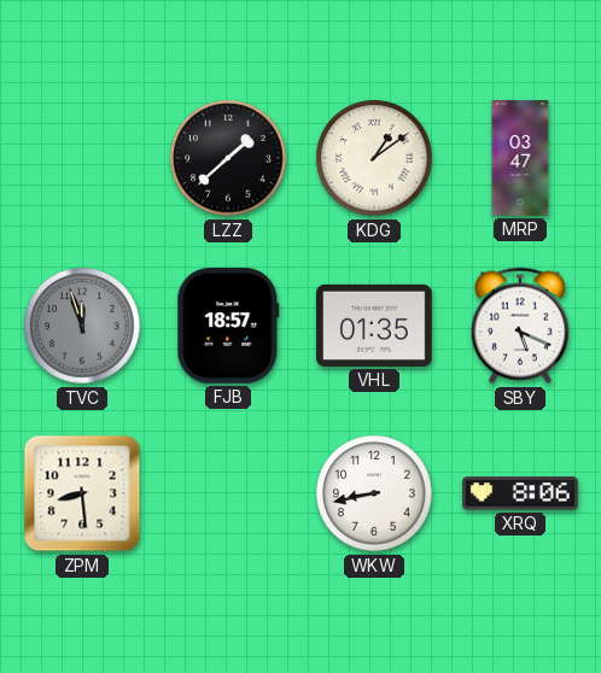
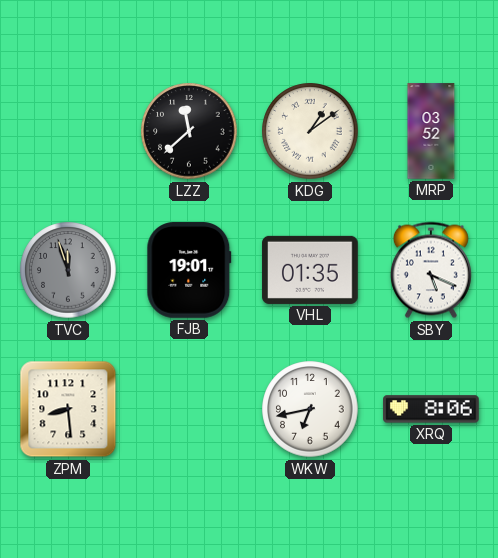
LZZ: 1:38 -> 11:38
MRP: 03:47 -> 03:52
FJB: 18:57 -> 19:01
WKW: 8:43 -> 6:43
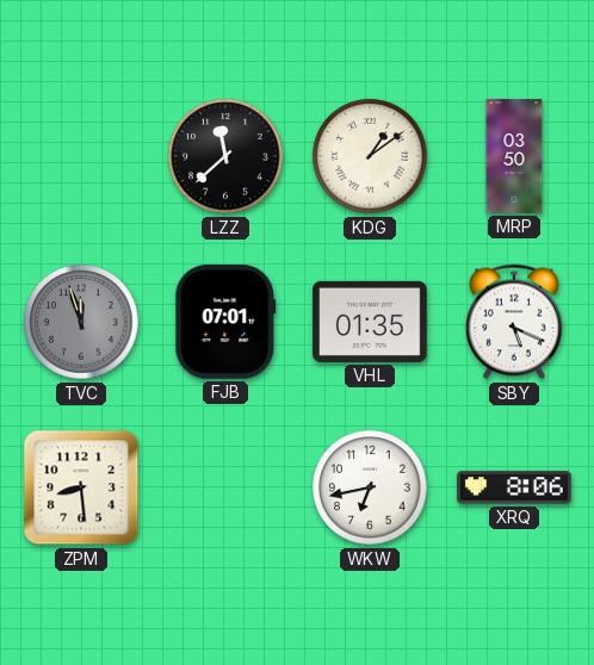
MRP: 03:52 -> 03:50
FJB: 19:01 -> 07:01
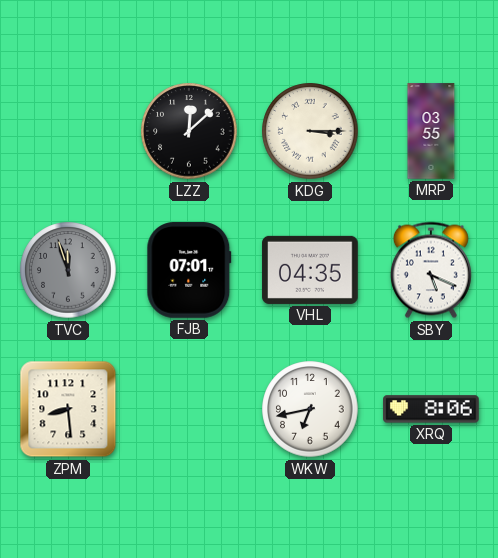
LZZ: 11:38 -> 12:08
KDG: 1:09 -> 3:15
MRP: 03:50 -> 03:55
VHL: 01:35 -> 04:35
